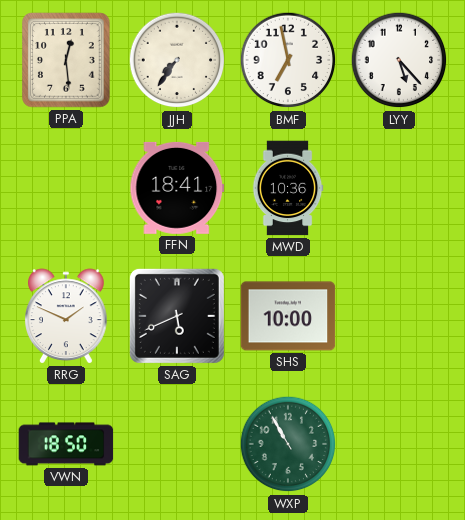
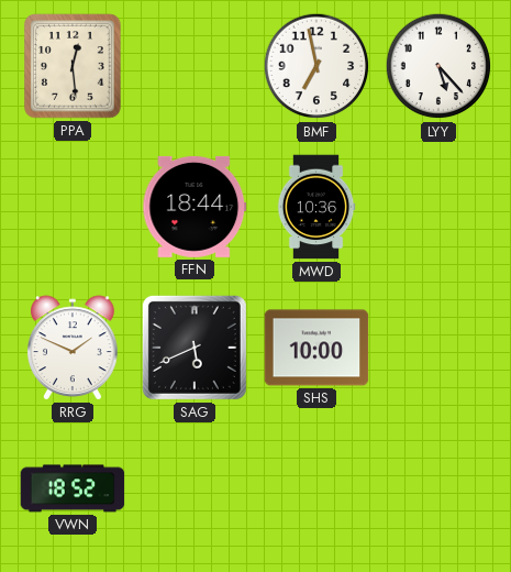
JJH: 7:36 -> none
FFN: 18:41 -> 18:44
VWN: 18:50 -> 18:52
WXP: 10:55 -> none
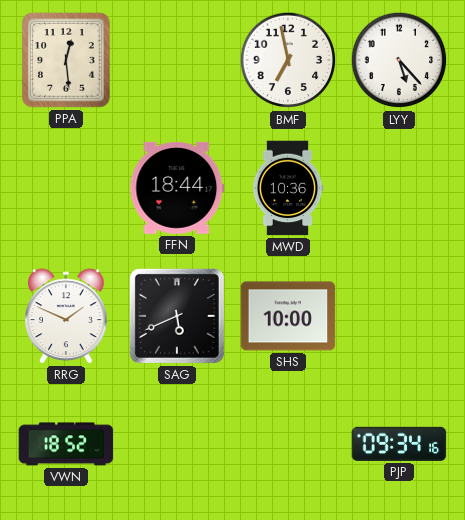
PJP: none -> 09:34
